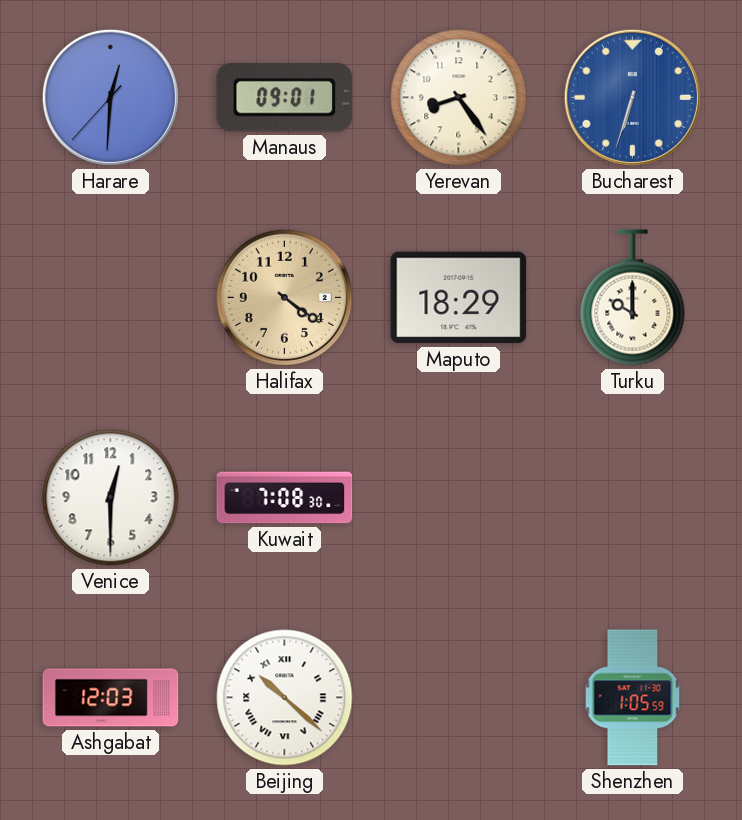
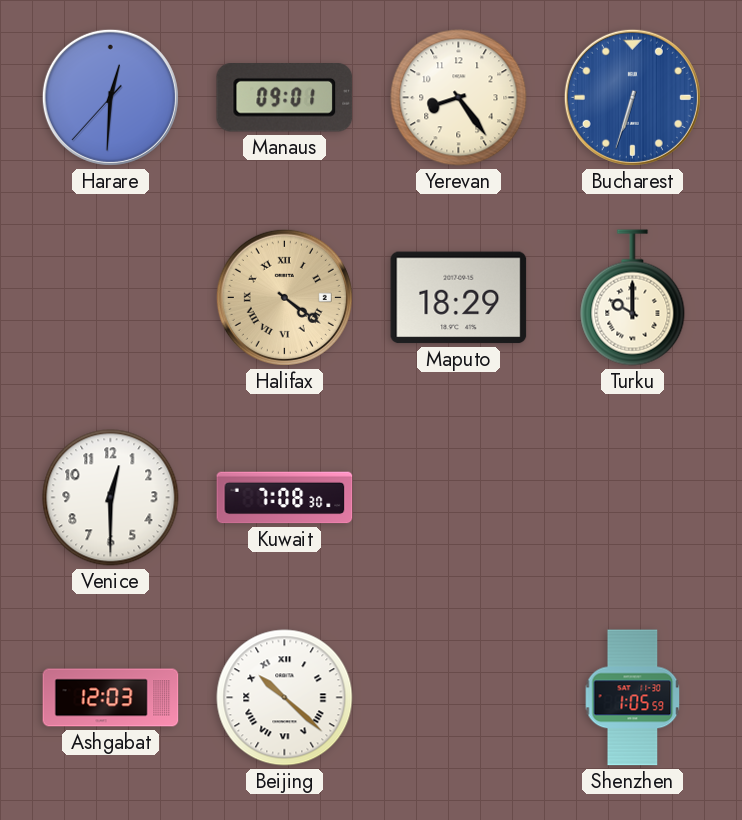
Halifax numerals: Arabic -> Roman
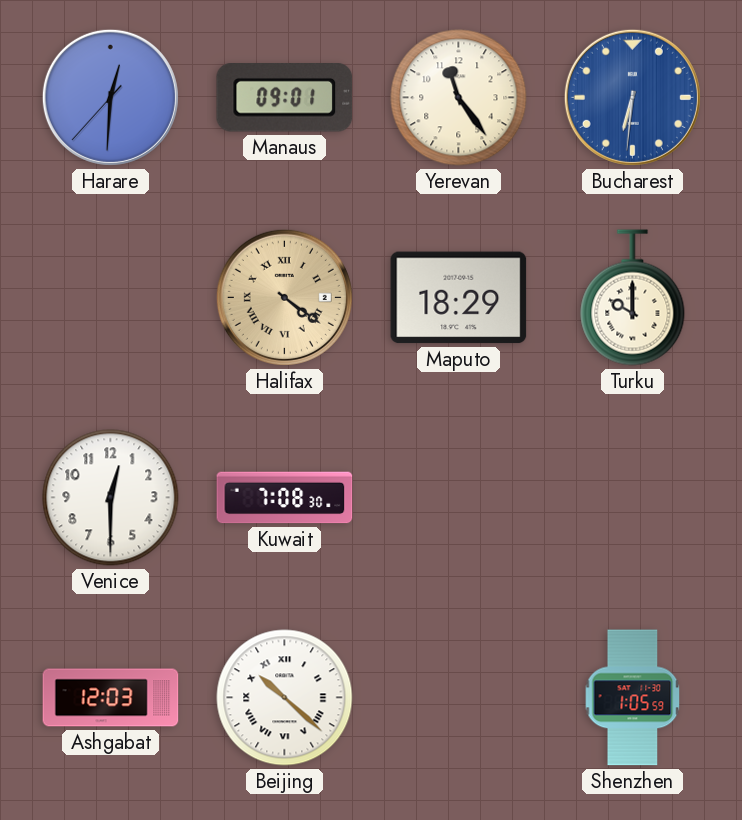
Yerevan: 8:24 -> 11:24
Bucharest: 6:33 -> 6:31
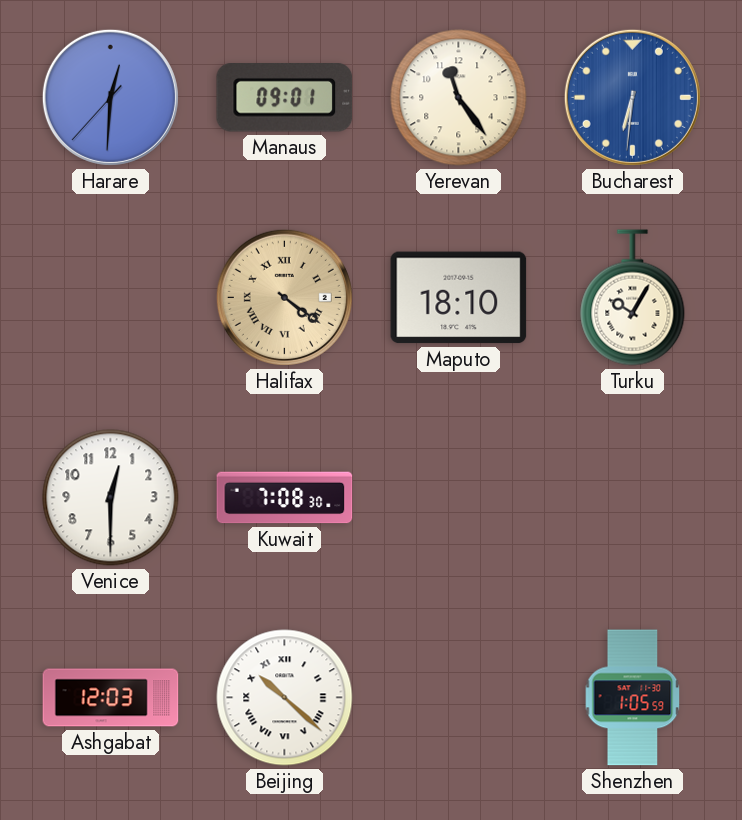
Maputo: 18:29 -> 18:10
Turku: 10:00 -> 10:05
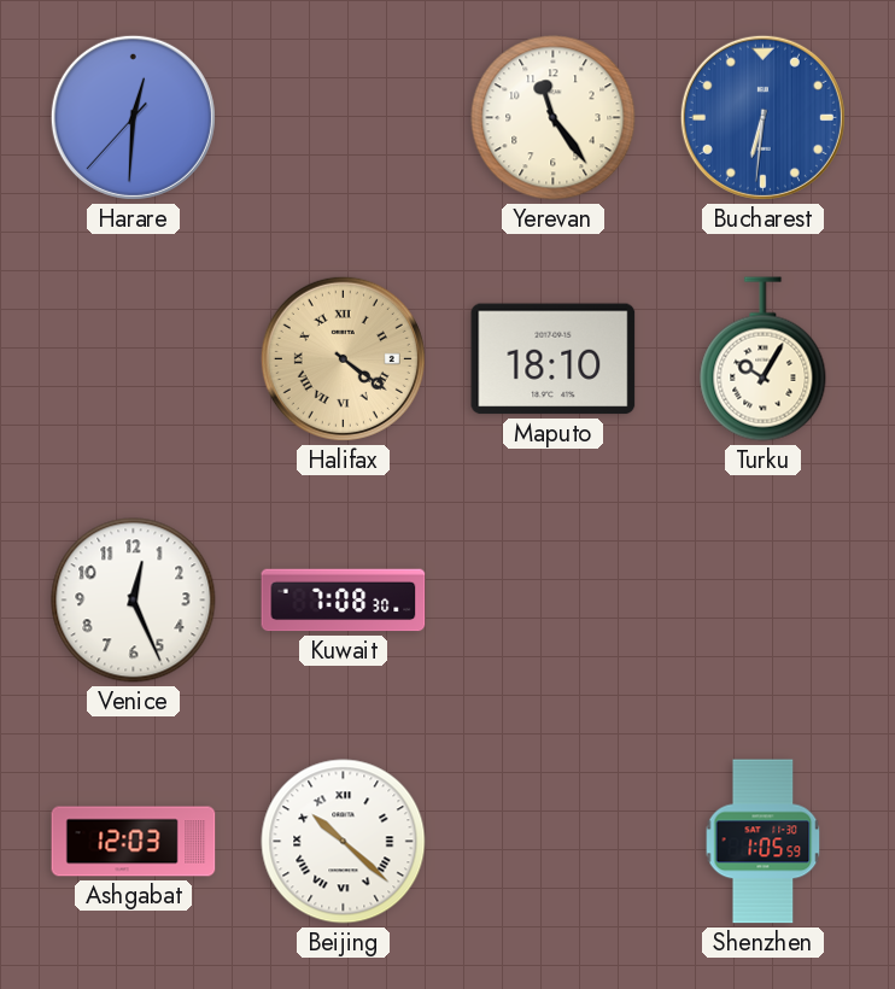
Manaus: 09:01 -> none
Venice: 12:30 -> 12:26
